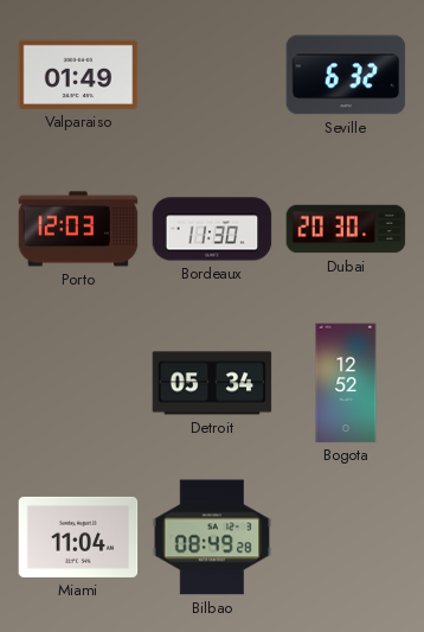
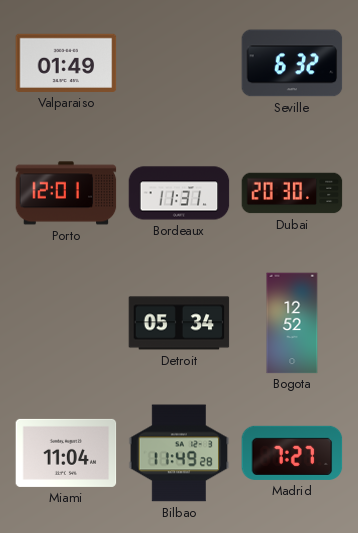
Porto: 12:03 -> 12:01
Bordeaux: 11:30 -> 11:31
Bilbao: 08:49 -> 11:49
Madrid: none -> 7:27
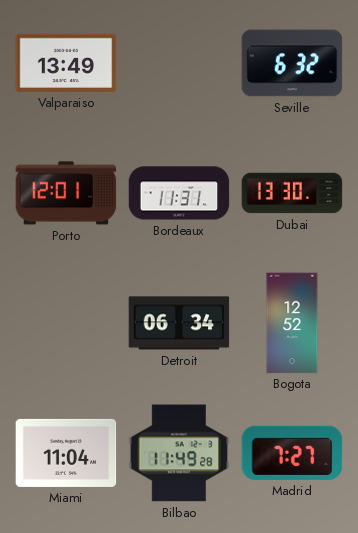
Valparaiso: 01:49 -> 13:49
Dubai: 20:30 -> 13:30
Detroit: 05:34 -> 06:34
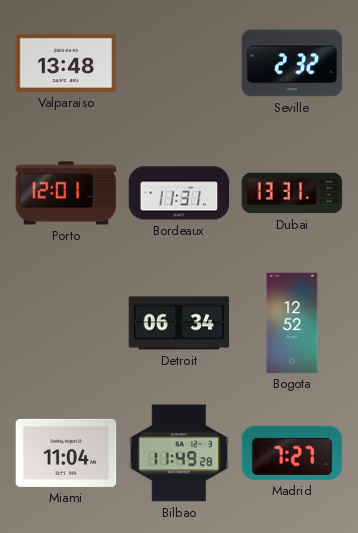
Valparaiso: 13:49 -> 13:48
Seville: 6:32 -> 2:32
Dubai: 13:30 -> 13:31
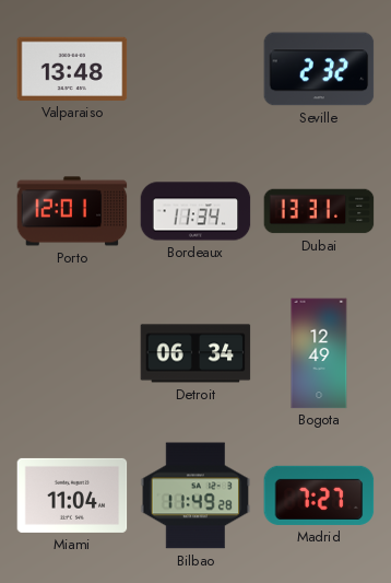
Bordeaux: 11:31 -> 11:34
Bogota: 12:52 -> 12:49
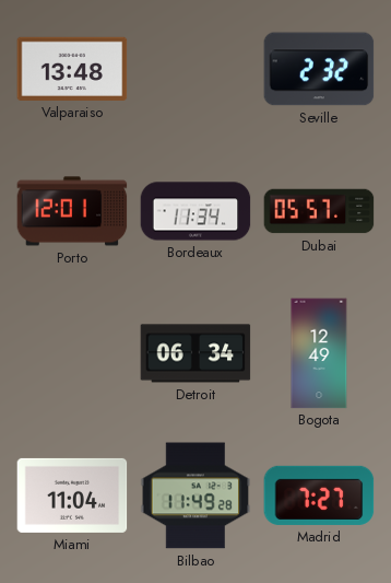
Dubai: 13:31 -> 05:57
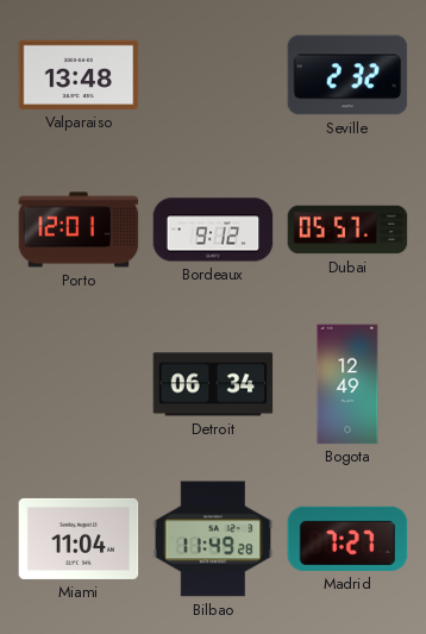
Bordeaux: 11:34 -> 9:12
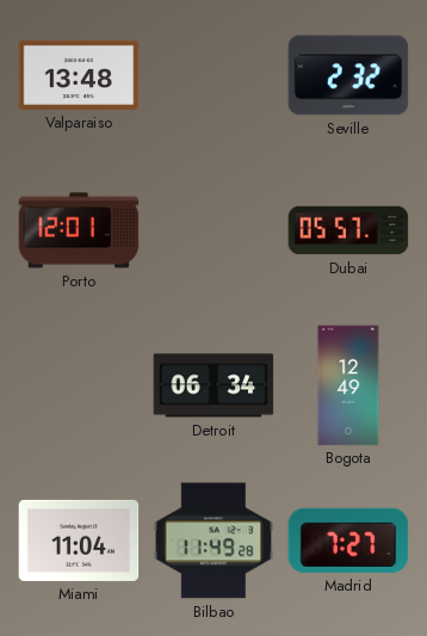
Bordeaux: 9:12 -> none
